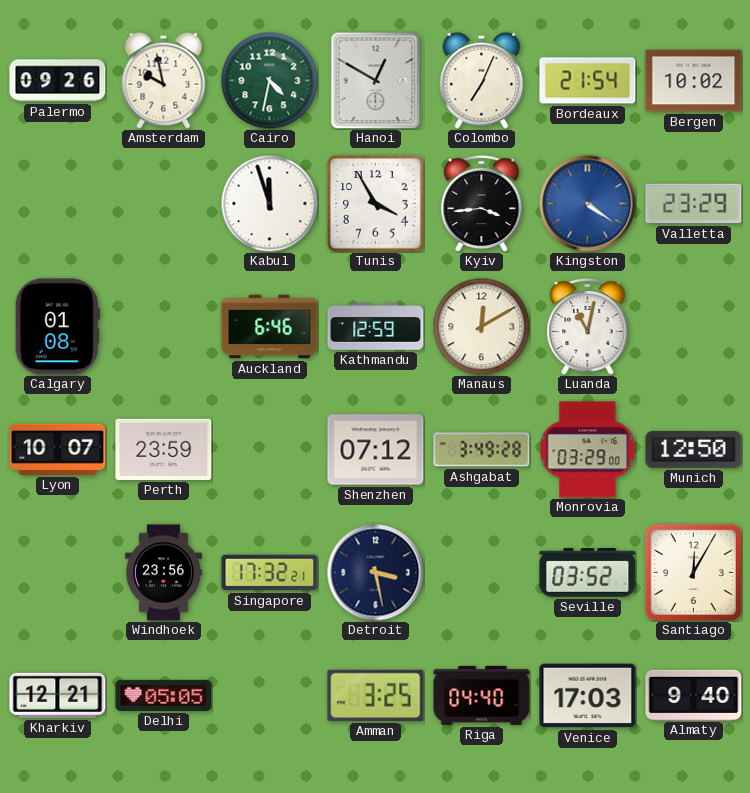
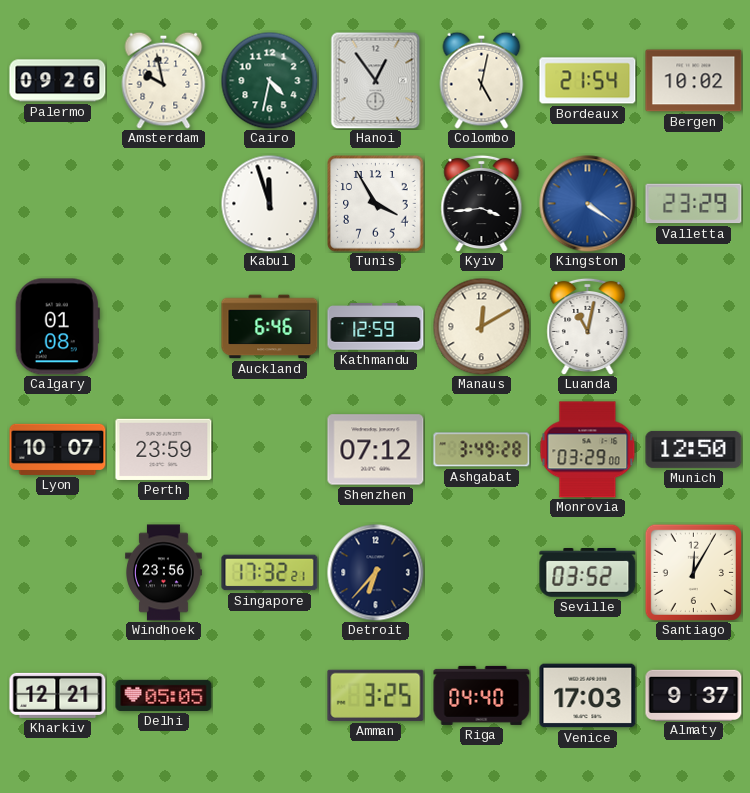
Hanoi: 12:50 -> 12:54
Colombo: 7:04 -> 5:02
Detroit: 3:28 -> 6:37
Almaty: 9:40 -> 9:37
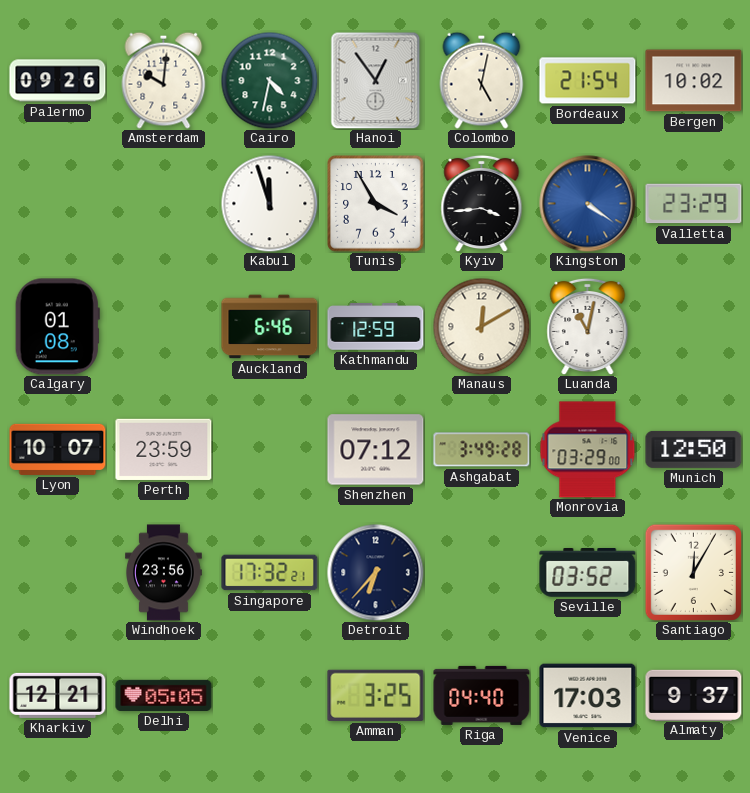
Amsterdam: 9:58 -> 10:01
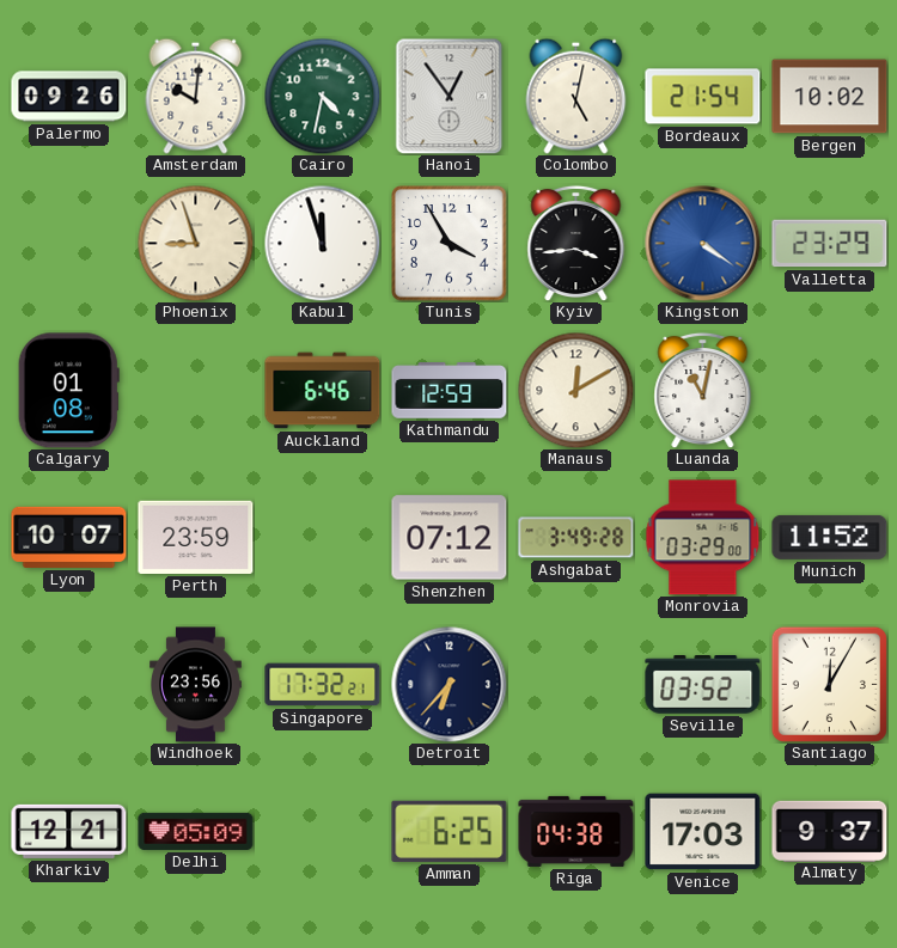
Phoenix: none -> 8:57
Munich: 12:50 -> 11:52
Delhi: 05:05 -> 05:09
Amman: 3:25 -> 6:25
Riga: 04:40 -> 04:38
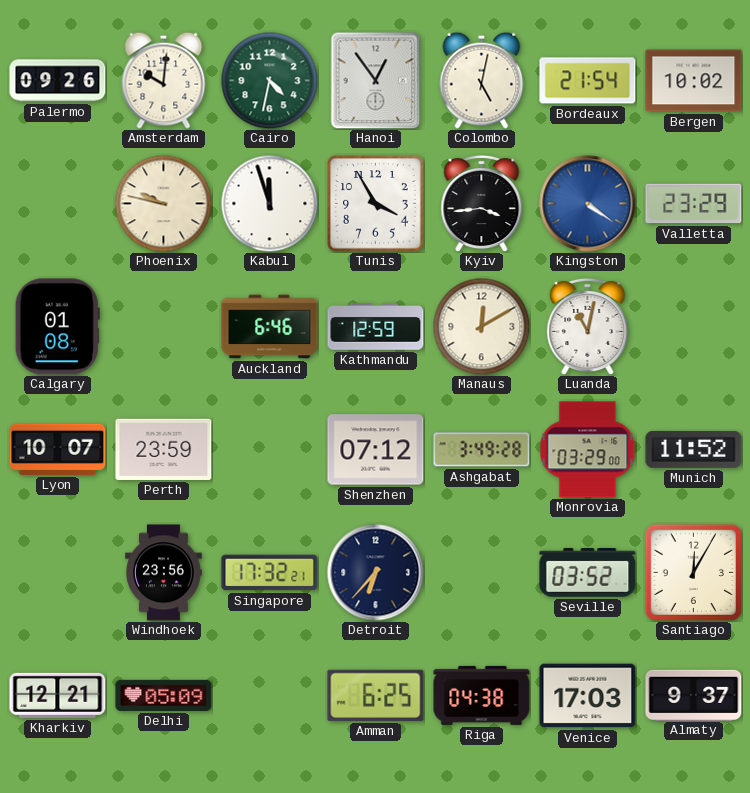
Phoenix: 8:57 -> 9:47
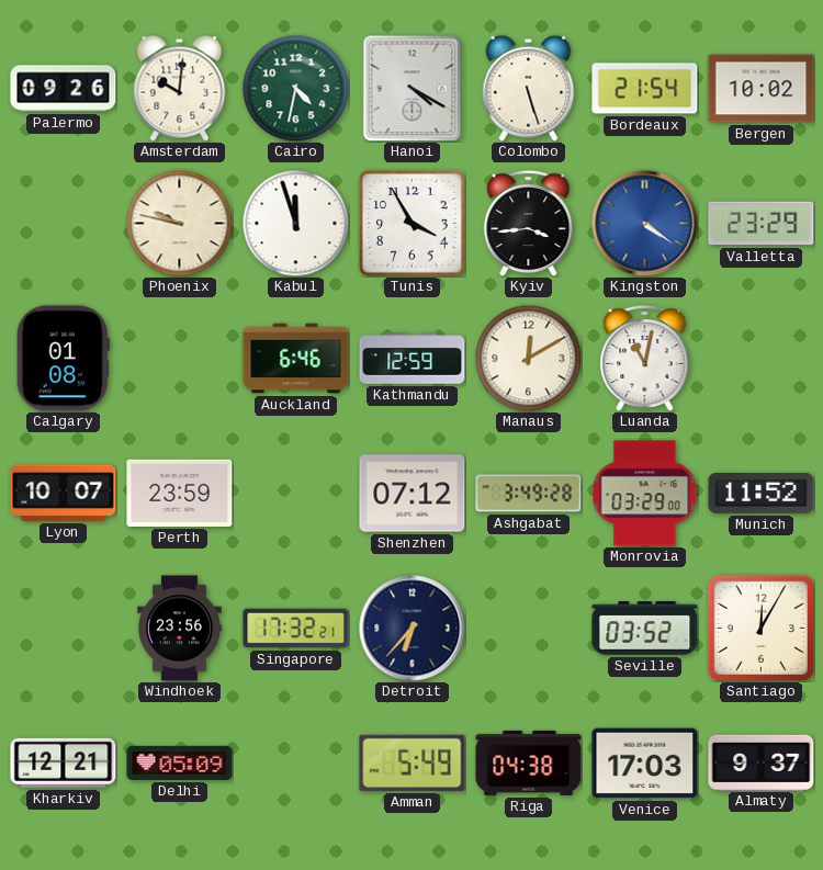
Hanoi: 12:54 -> 4:20
Colombo: 5:02 -> 5:27
Amman: 6:25 -> 5:49
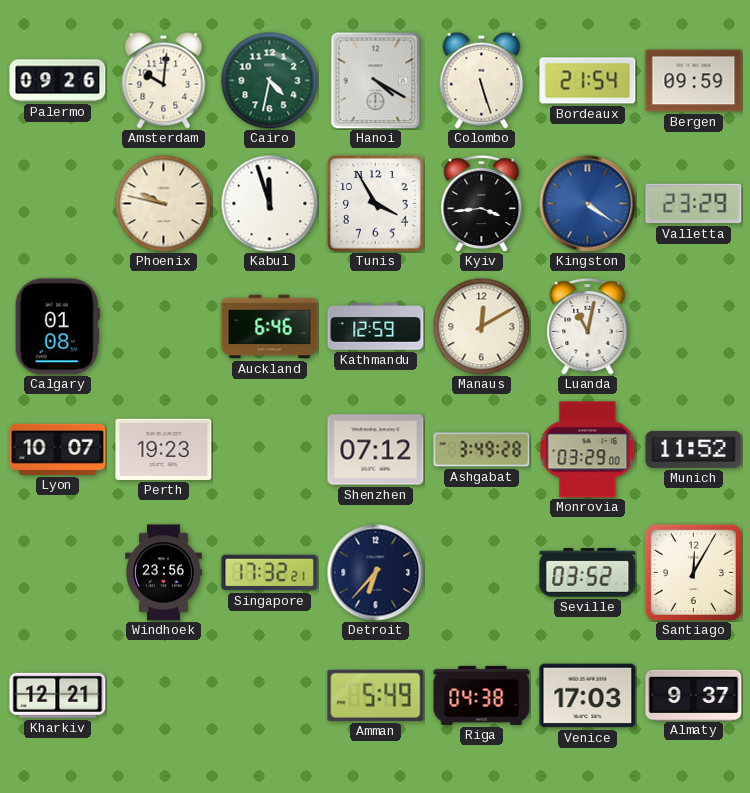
Bergen: 10:02 -> 09:59
Perth: 23:59 -> 19:23
Delhi: 05:09 -> none
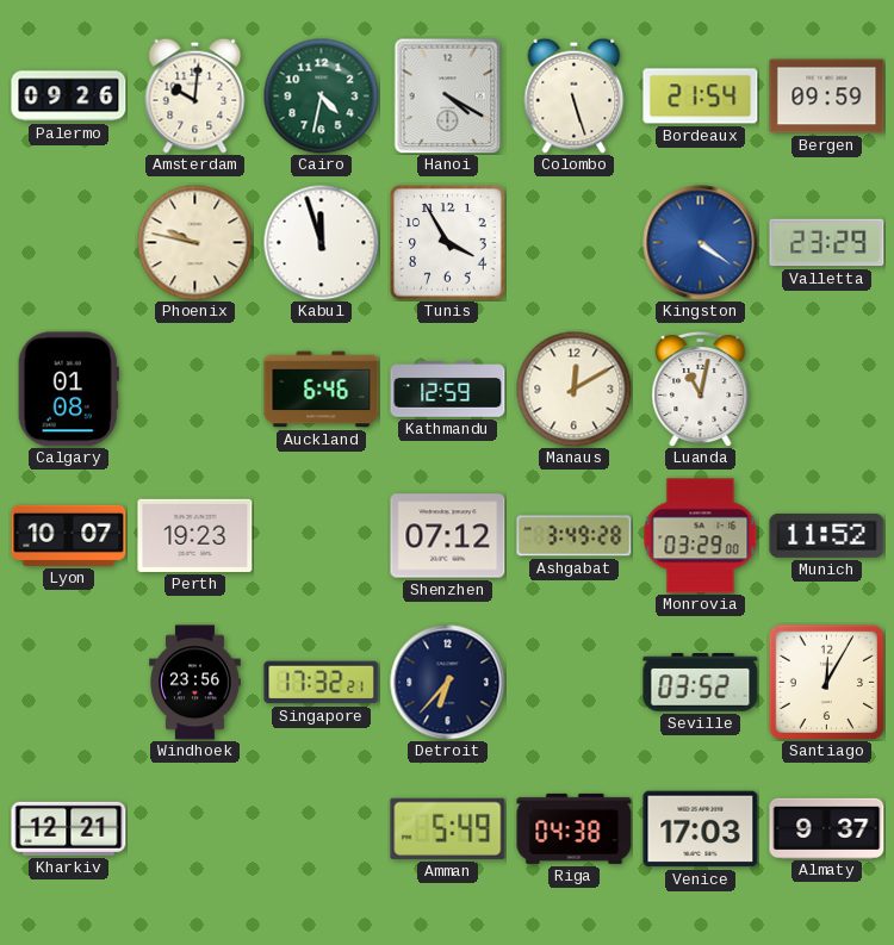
Kyiv: 3:44 -> none
